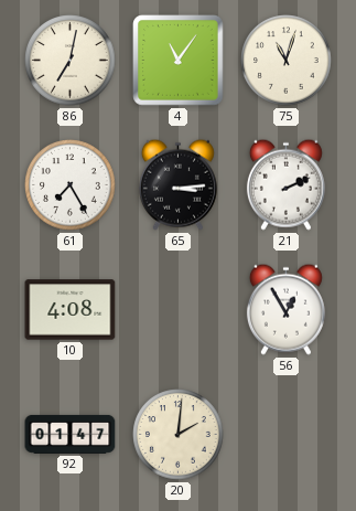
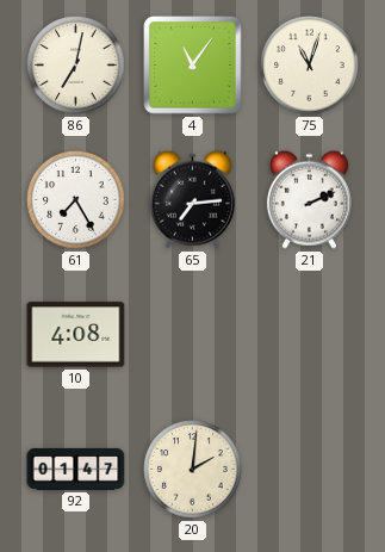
65: 3:14 -> 7:14
56: 12:55 -> none
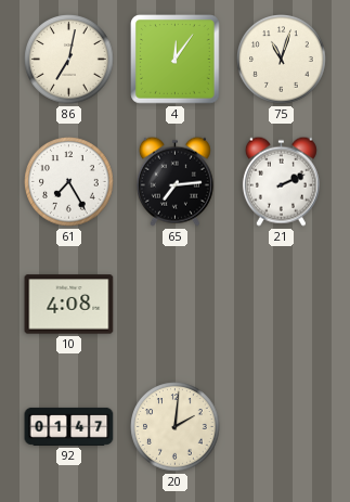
4: 11:06 -> 12:06
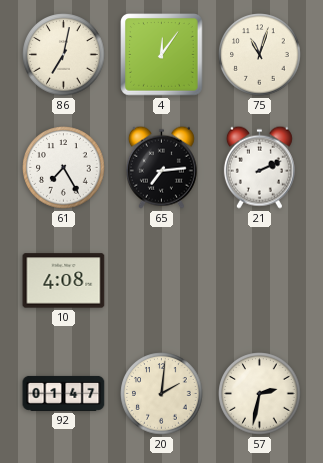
57: none -> 2:32
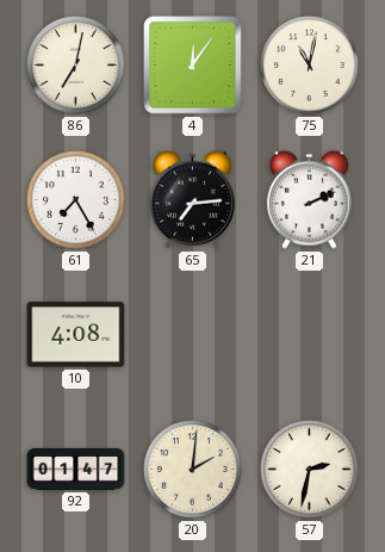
75: 11:03 -> 11:02
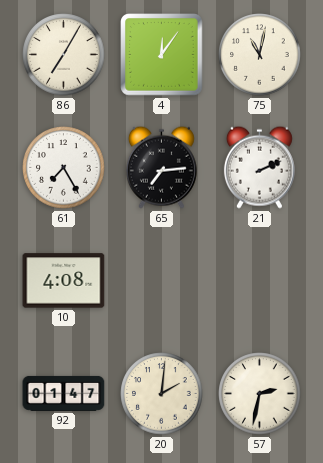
86: 7:02 -> 7:05
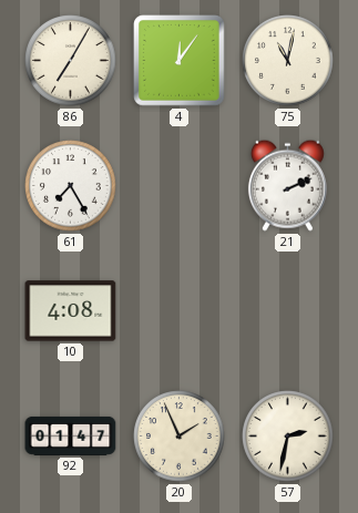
65: 7:14 -> none
20: 2:01 -> 1:56
